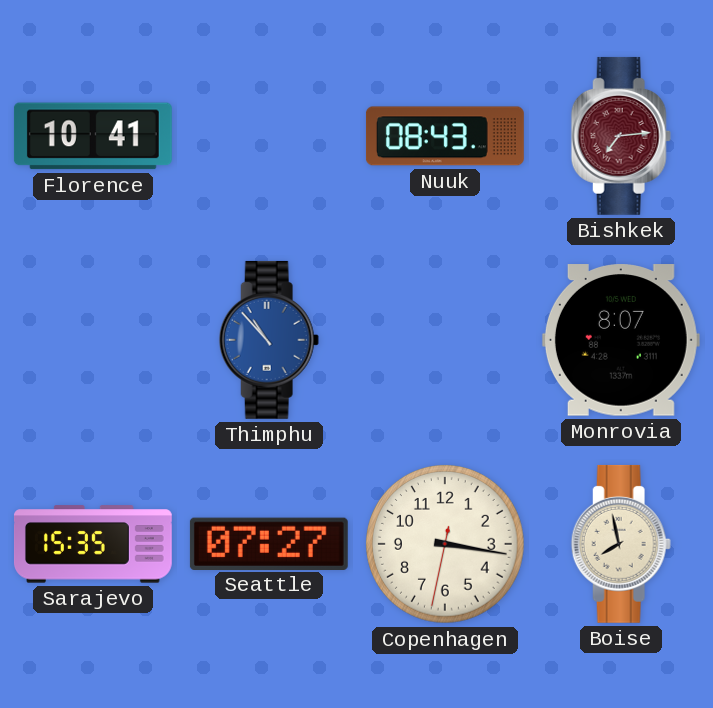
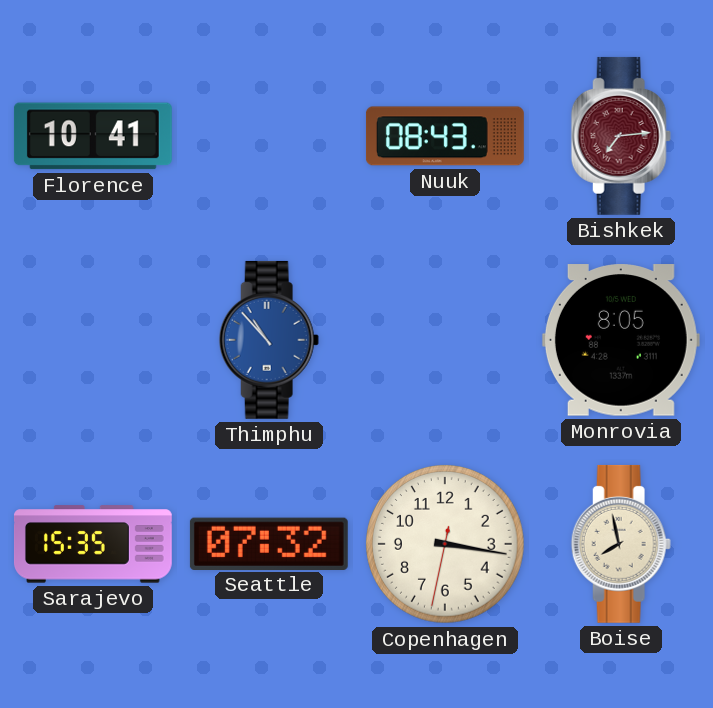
Monrovia: 8:07 -> 8:05
Seattle: 07:27 -> 07:32
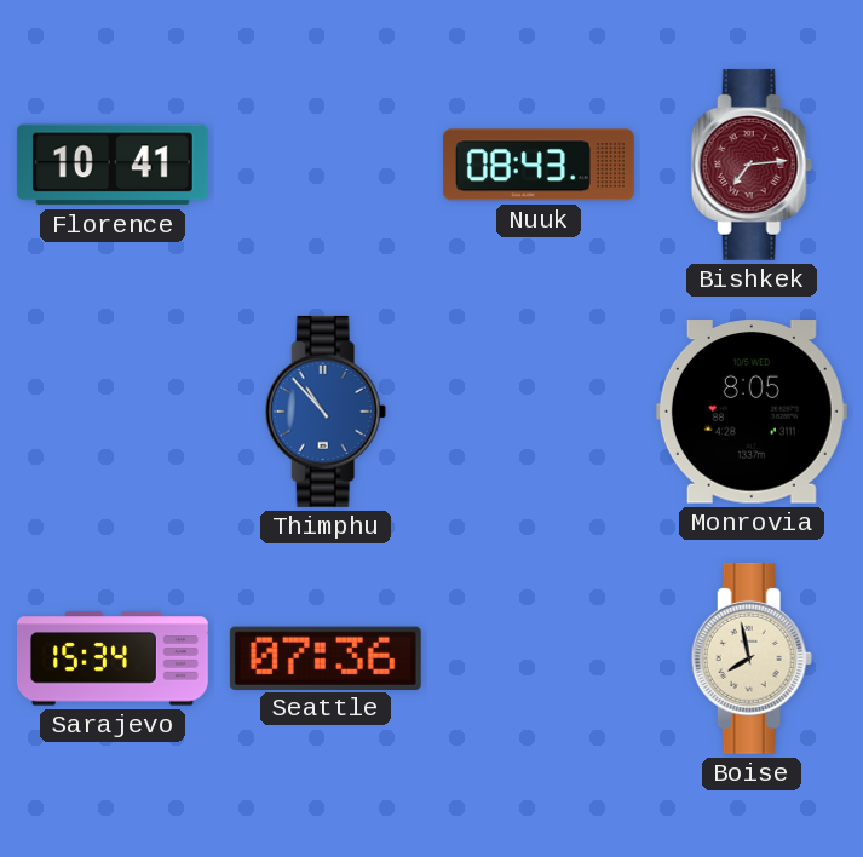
Sarajevo: 15:35 -> 15:34
Seattle: 07:32 -> 07:36
Copenhagen: 3:16 -> none
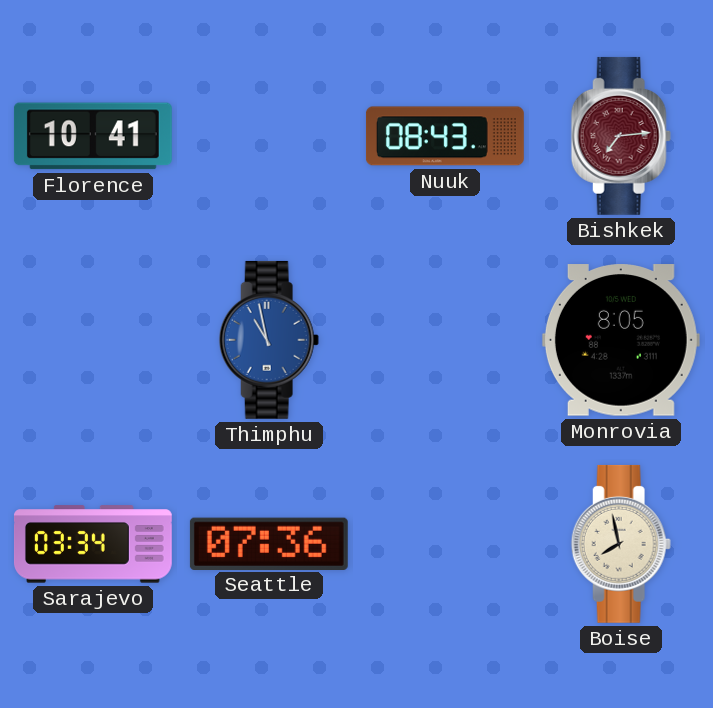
Thimphu: 10:53 -> 10:58
Sarajevo: 15:34 -> 03:34
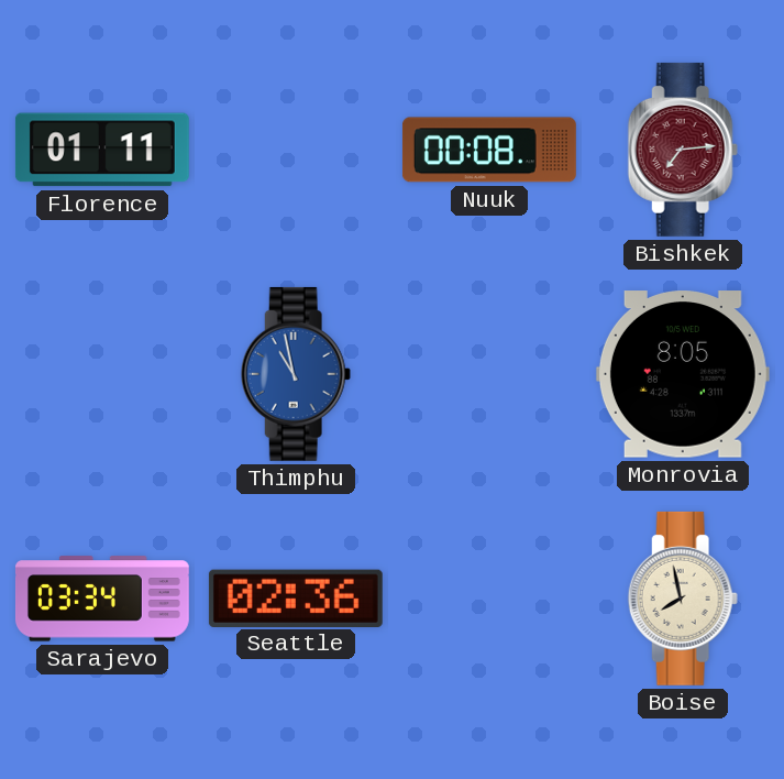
Florence: 10:41 -> 01:11
Nuuk: 08:43 -> 00:08
Seattle: 07:36 -> 02:36
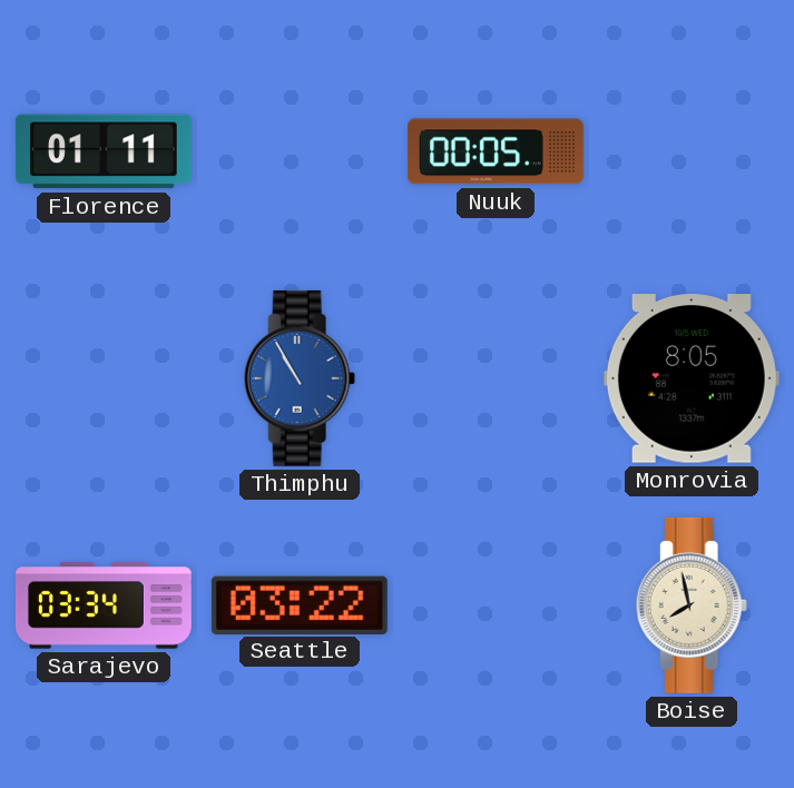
Nuuk: 00:08 -> 00:05
Bishkek: 7:14 -> none
Thimphu: 10:58 -> 10:55
Seattle: 02:36 -> 03:22
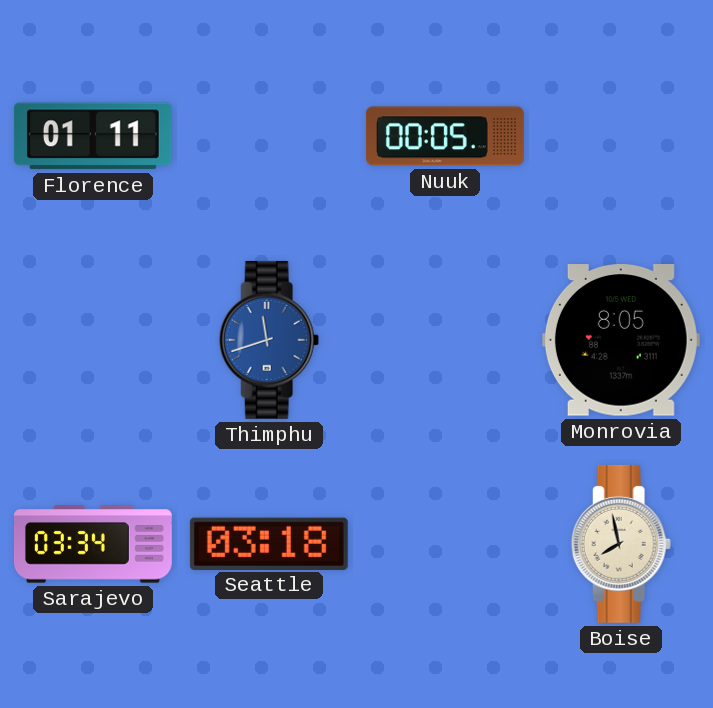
Thimphu: 10:55 -> 11:42
Seattle: 03:22 -> 03:18
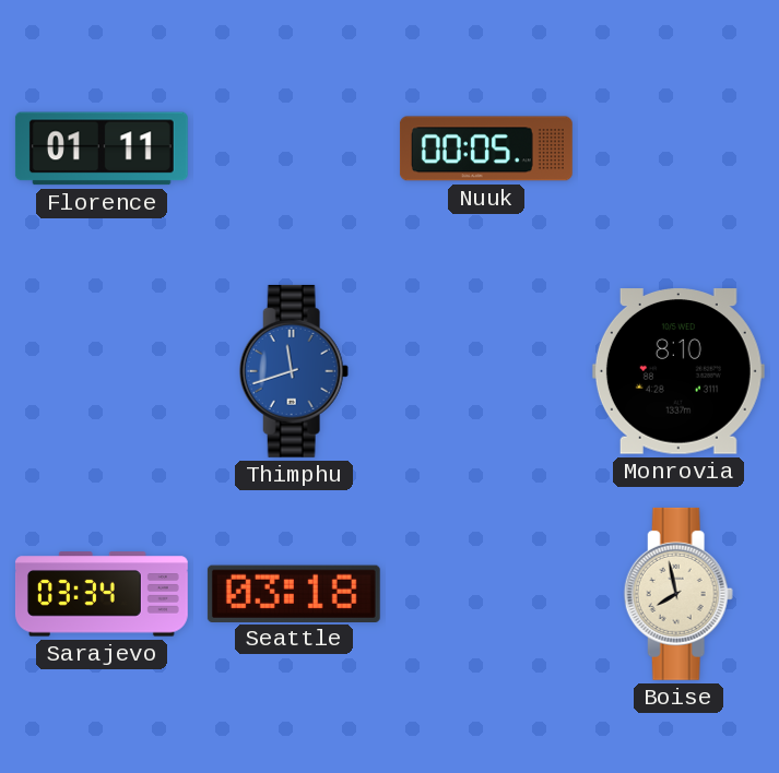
Monrovia: 8:05 -> 8:10
